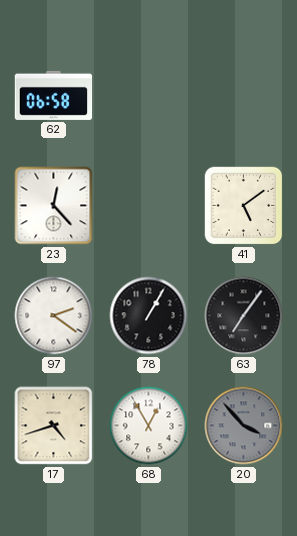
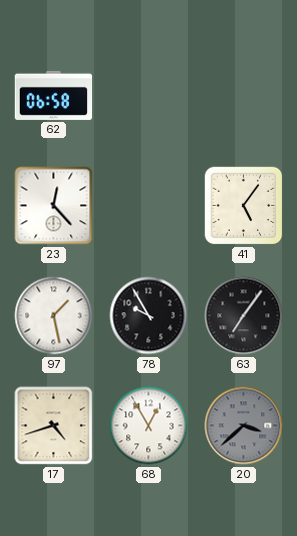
41: 5:09 -> 5:06
97: 2:21 -> 1:28
78: 1:05 -> 9:55
20: 3:53 -> 3:38
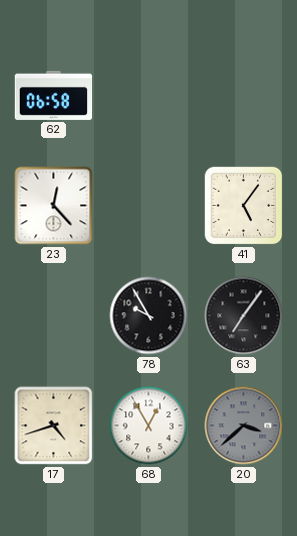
97: 1:28 -> none
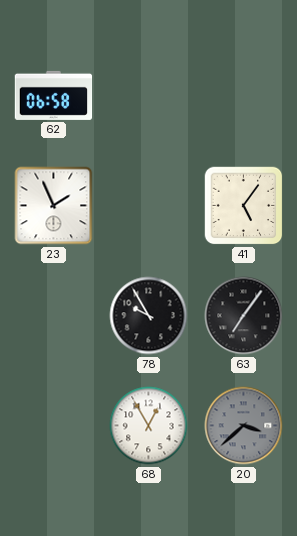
23: 12:23 -> 1:56
17: 4:42 -> none
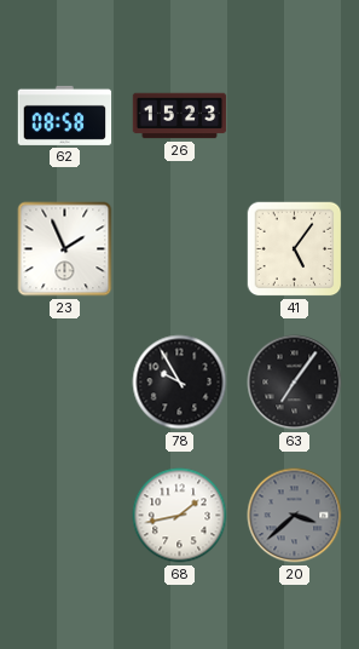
62: 06:58 -> 08:58
26: none -> 15:23
68: 12:55 -> 1:43
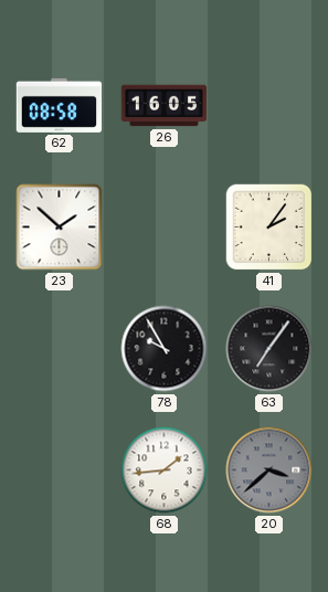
26: 15:23 -> 16:05
23: 1:56 -> 1:52
41: 5:06 -> 2:06
68: 1:43 -> 1:44
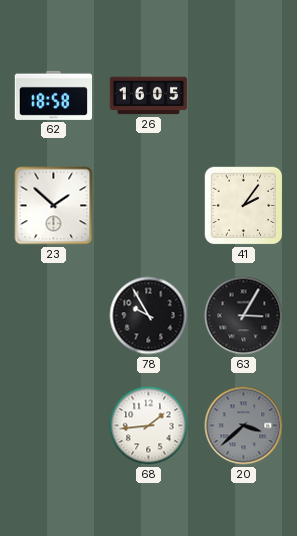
62: 08:58 -> 18:58
63: 7:06 -> 3:05
